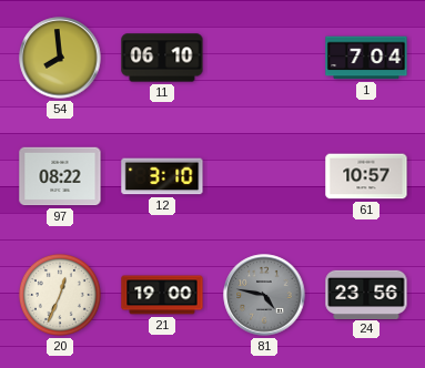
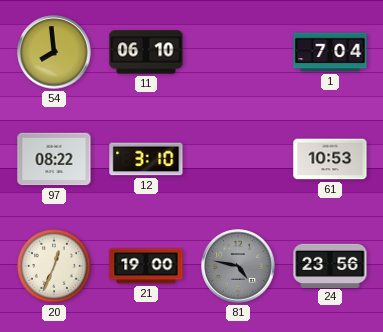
61: 10:57 -> 10:53
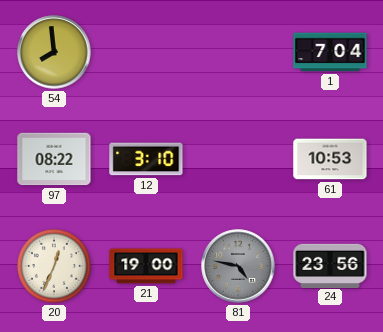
11: 06:10 -> none
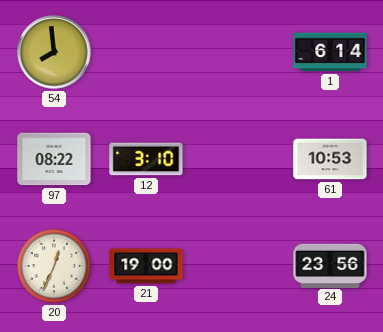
1: 7:04 -> 6:14
81: 4:47 -> none
